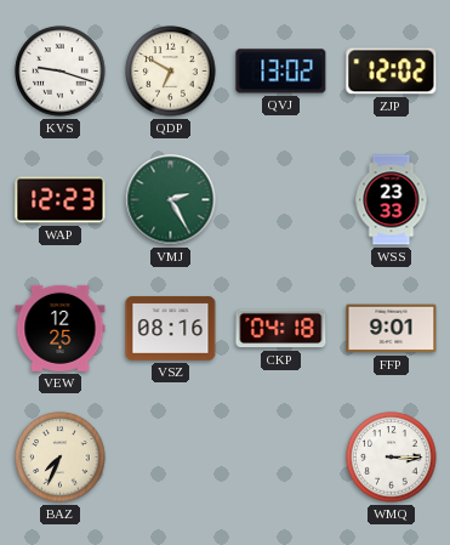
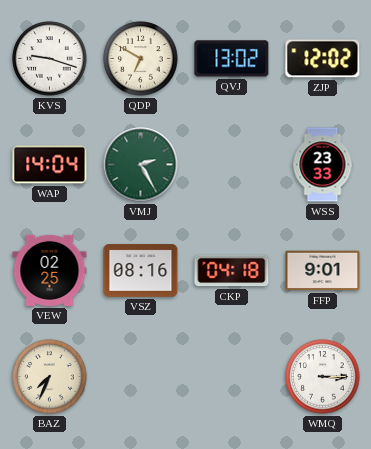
WAP: 12:23 -> 14:04
VEW: 12:25 -> 02:25
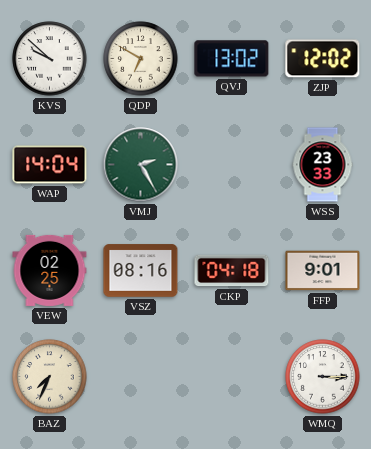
KVS: 9:18 -> 9:52
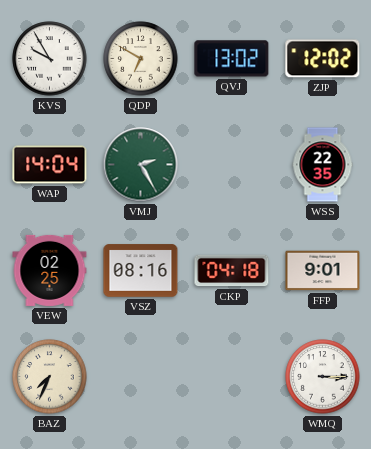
KVS: 9:52 -> 9:55
WSS: 23:33 -> 22:35
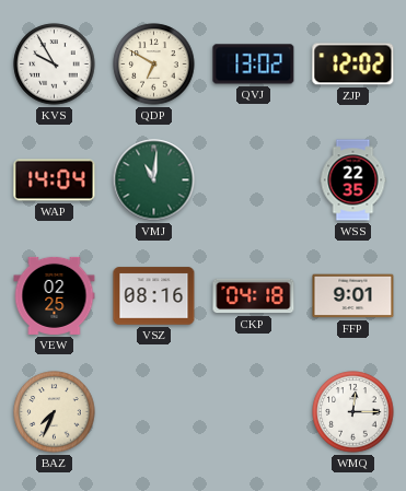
VMJ: 2:25 -> 11:01
WMQ: 3:15 -> 12:15
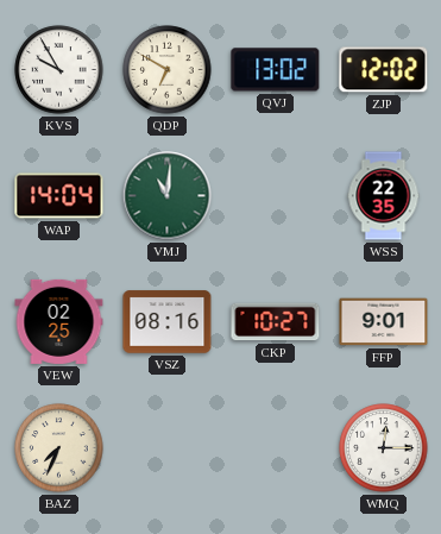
CKP: 04:18 -> 10:27
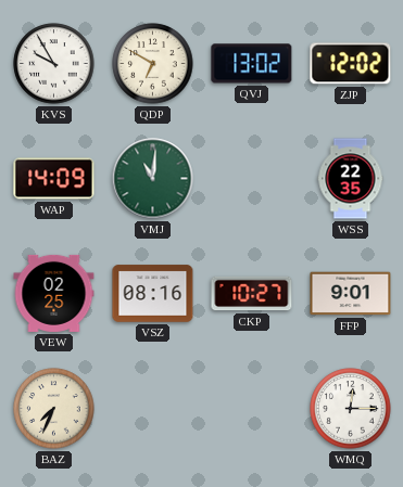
WAP: 14:04 -> 14:09
